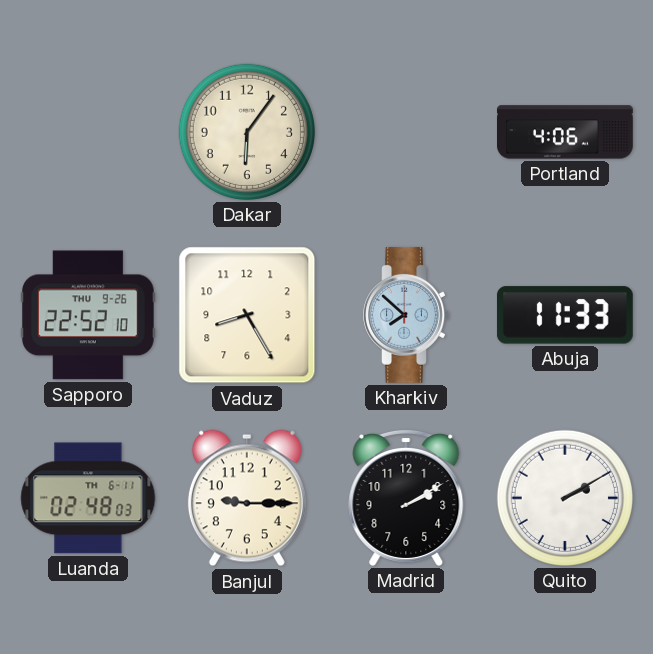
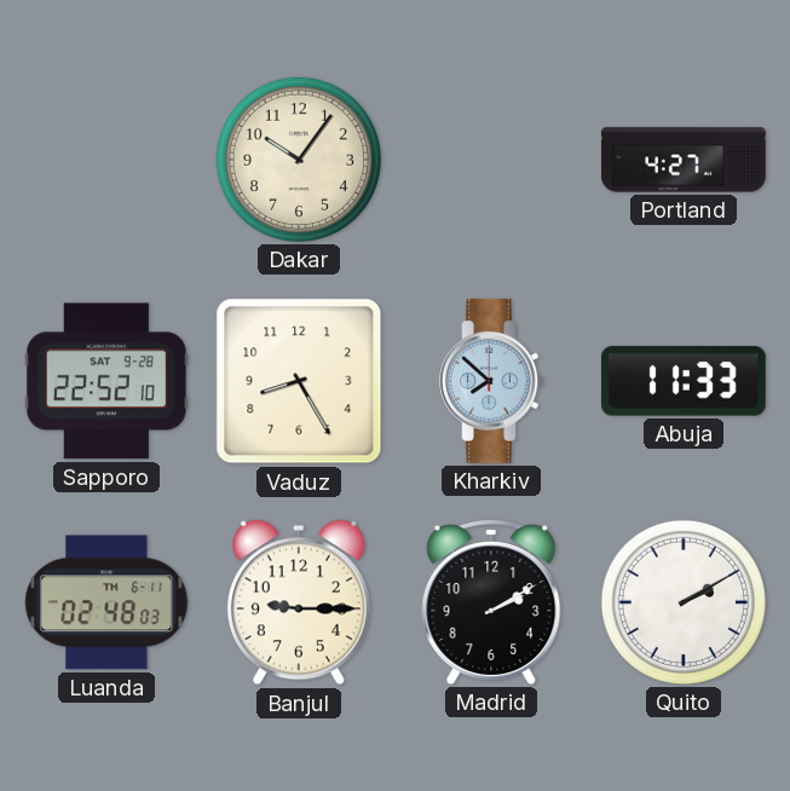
Dakar: 6:06 -> 10:06
Portland: 4:06 -> 4:27
Sapporo date: THU 9-26 -> SAT 9-28
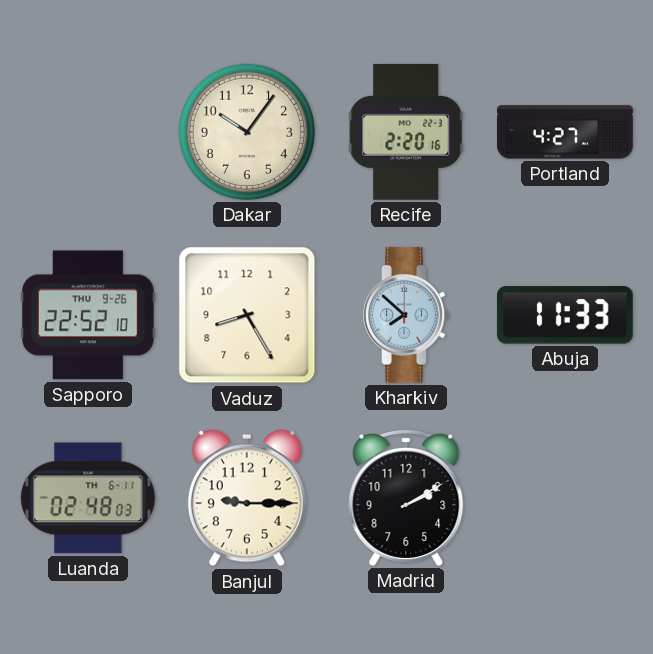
Recife: none -> 2:20
Sapporo date: SAT 9-28 -> THU 9-26
Quito: 2:10 -> none
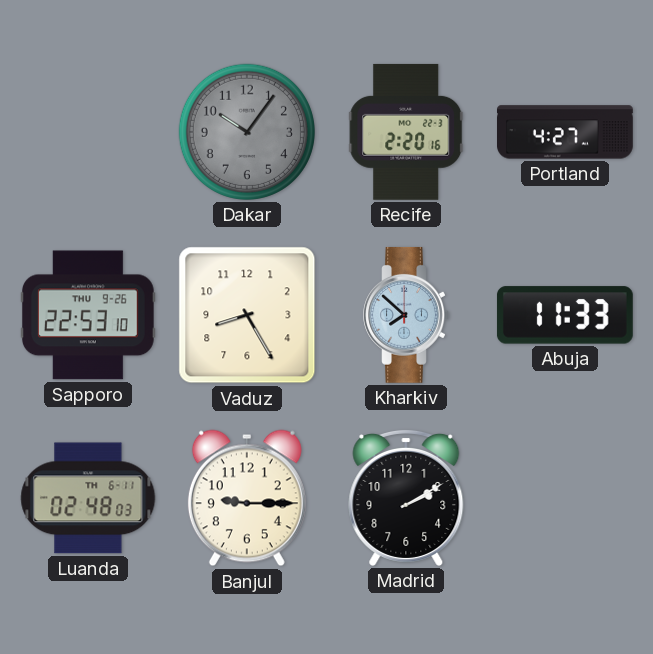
Dakar dial: cream -> grey
Sapporo: 22:52 -> 22:53
